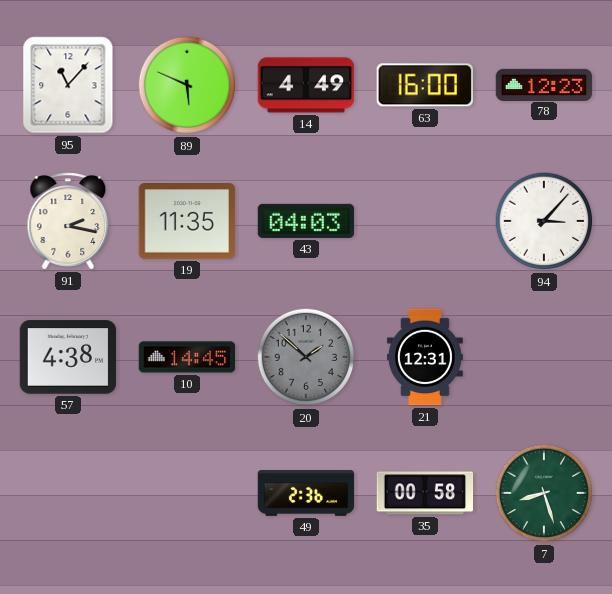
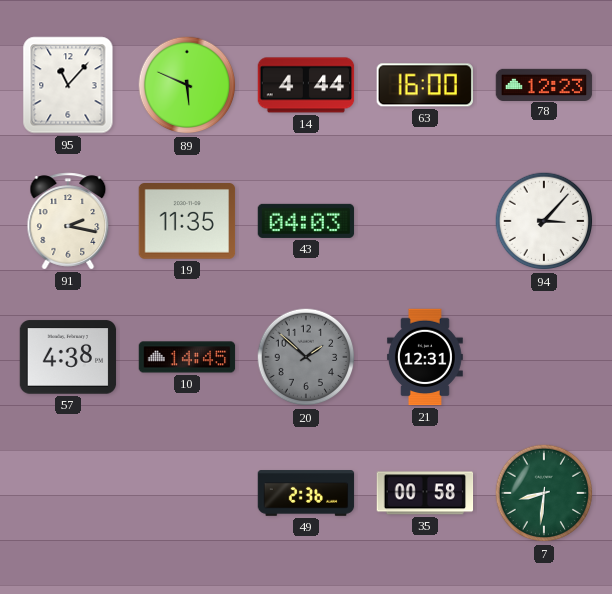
14: 4:49 -> 4:44
7: 8:27 -> 8:31
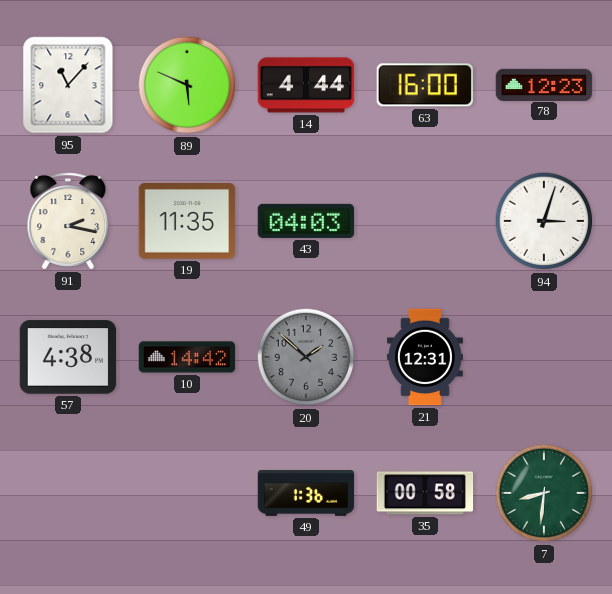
94: 3:07 -> 3:03
10: 14:45 -> 14:42
49: 2:36 -> 1:36
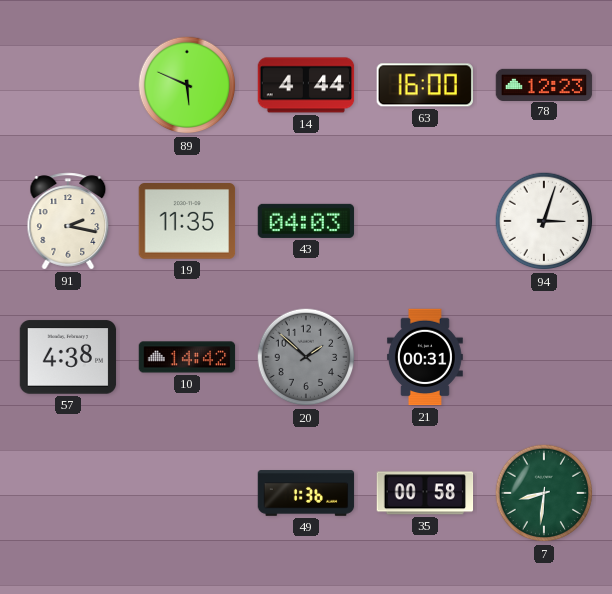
95: 11:07 -> none
21: 12:31 -> 00:31
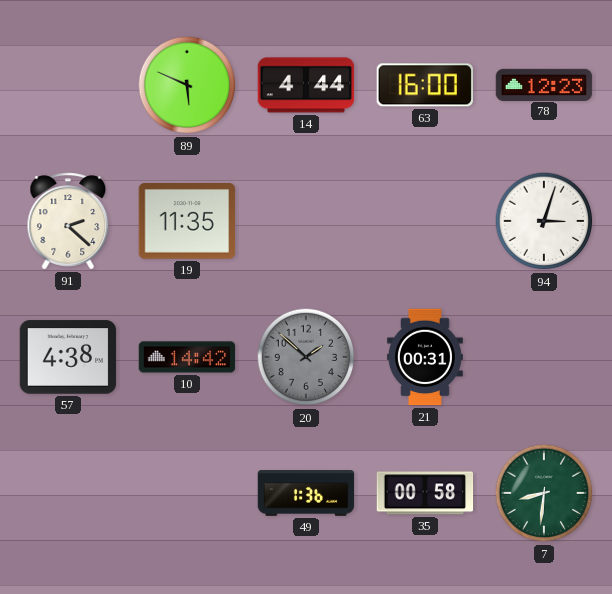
91: 2:17 -> 2:22
43: 04:03 -> none
